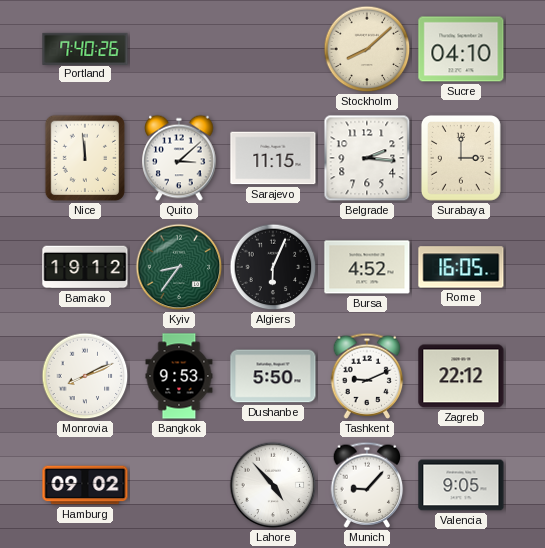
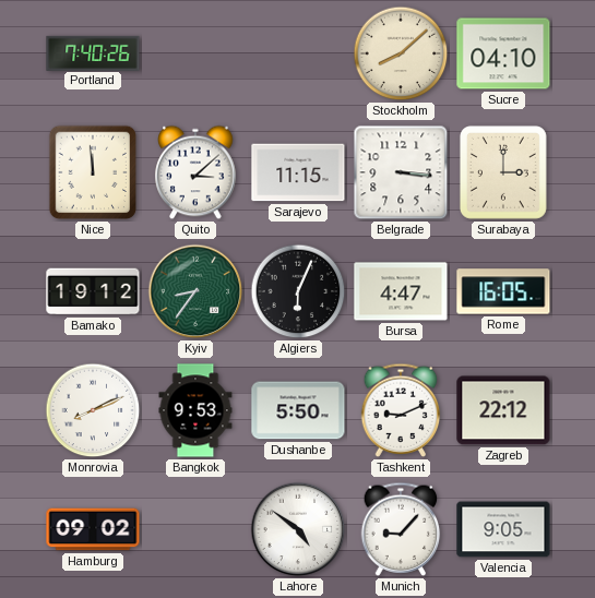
Belgrade: 2:16 -> 3:16
Bursa: 4:52 -> 4:47
Lahore: 4:53 -> 4:51
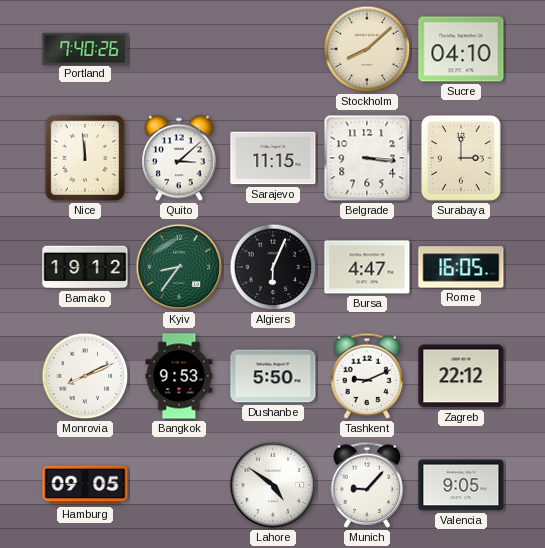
Hamburg: 09:02 -> 09:05
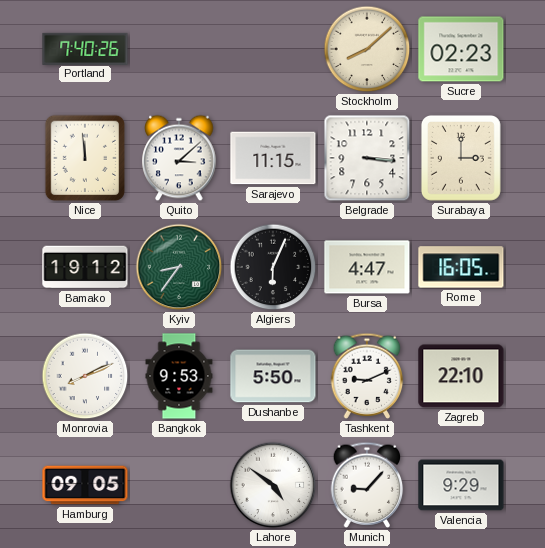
Sucre: 04:10 -> 02:23
Zagreb: 22:12 -> 22:10
Valencia: 9:05 -> 9:29
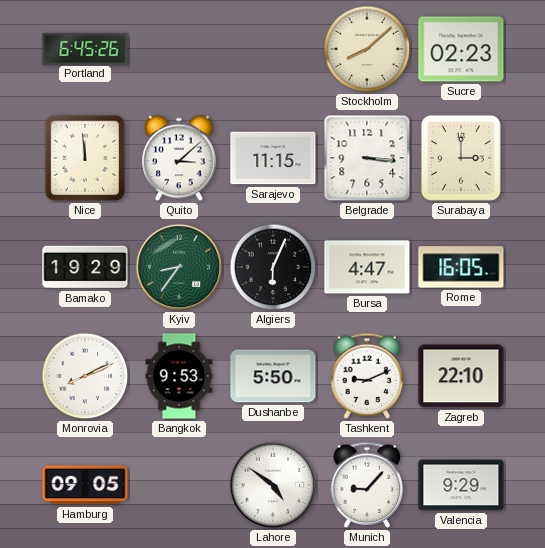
Portland: 7:40 -> 6:45
Bamako: 19:12 -> 19:29
